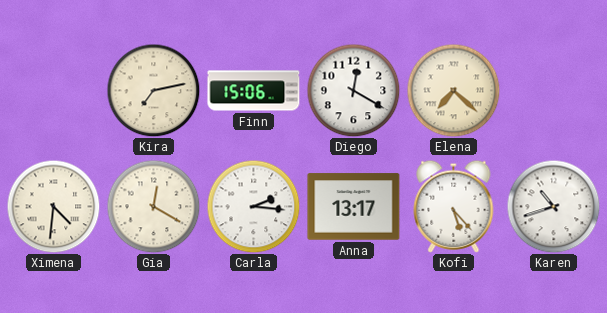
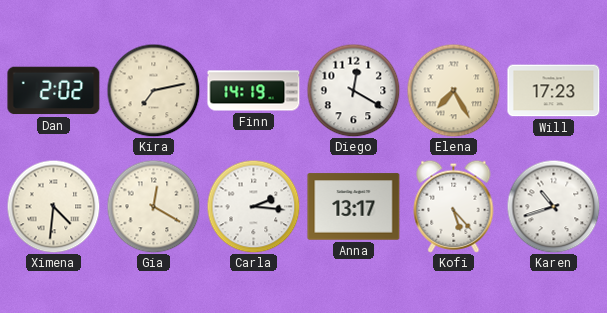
Dan: none -> 2:02
Finn: 15:06 -> 14:19
Elena: 7:22 -> 7:25
Will: none -> 17:23
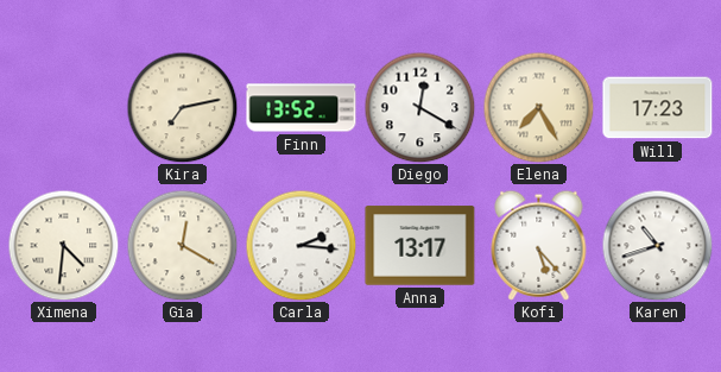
Dan: 2:02 -> none
Finn: 14:19 -> 13:52
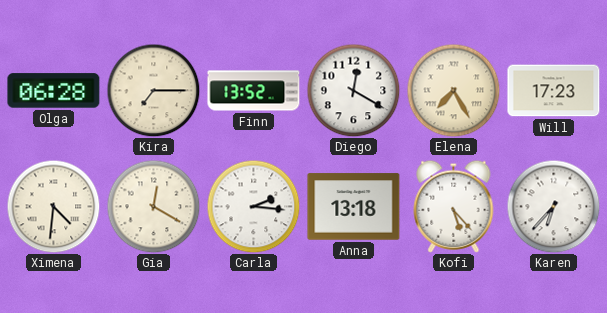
Olga: none -> 06:28
Kira: 7:13 -> 7:15
Anna: 13:17 -> 13:18
Karen: 10:42 -> 6:37
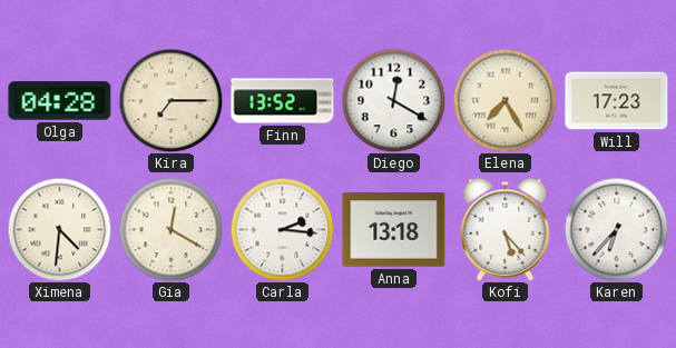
Olga: 06:28 -> 04:28
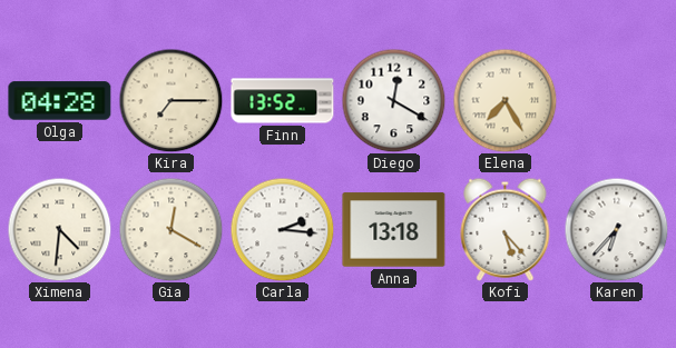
Will: 17:23 -> none
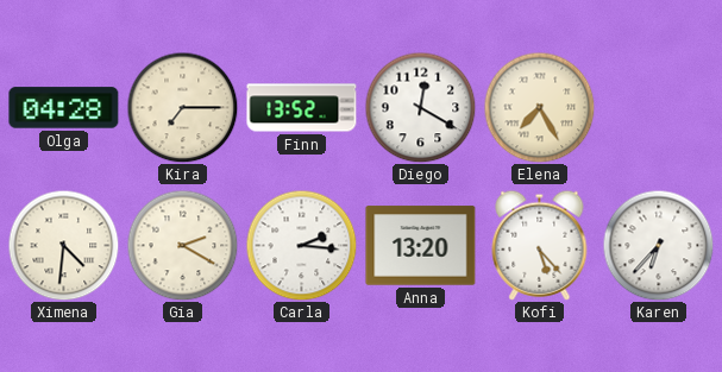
Gia: 12:20 -> 2:20
Anna: 13:18 -> 13:20
